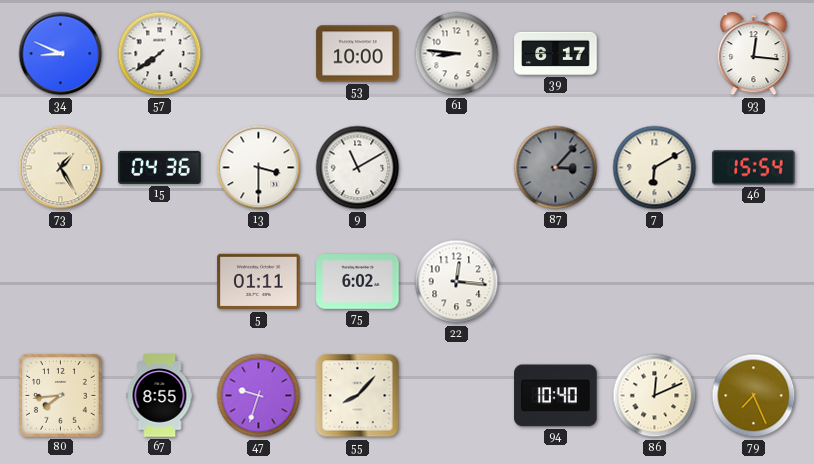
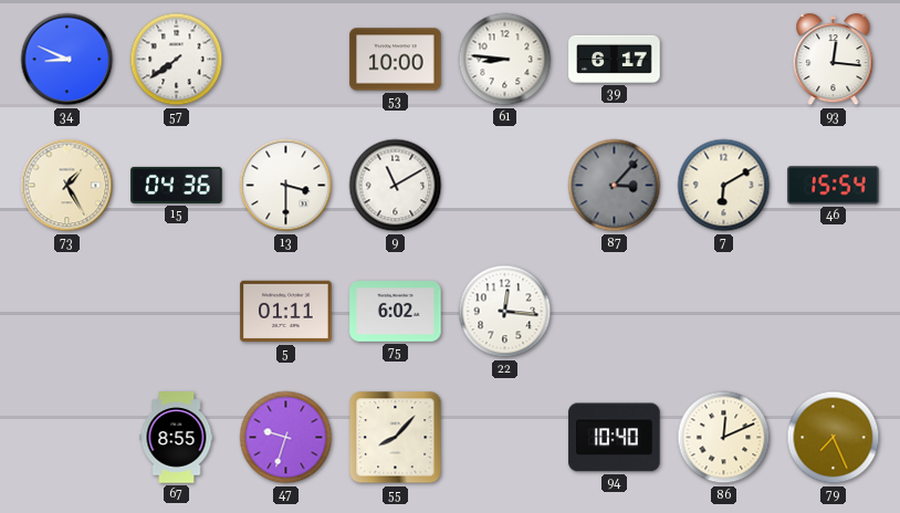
80: 7:44 -> none
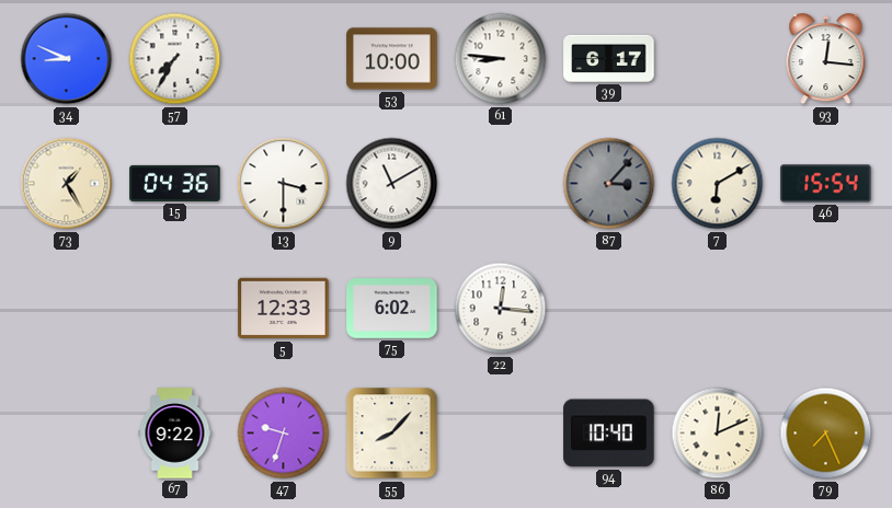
57: 7:39 -> 7:35
5: 01:11 -> 12:33
67: 8:55 -> 9:22
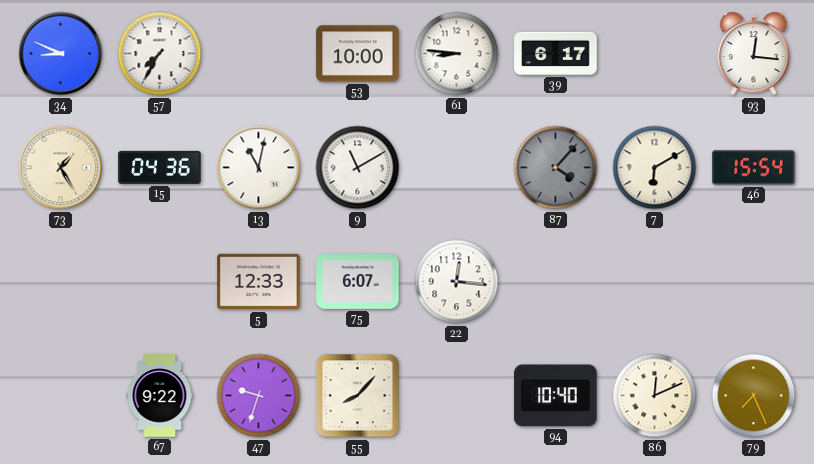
13: 3:30 -> 11:02
87: 3:07 -> 4:07
75: 6:02 -> 6:07
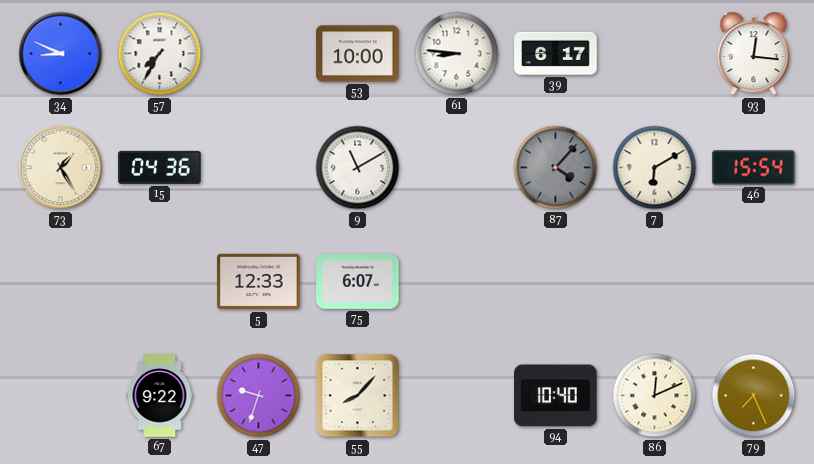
13: 11:02 -> none
22: 12:16 -> none
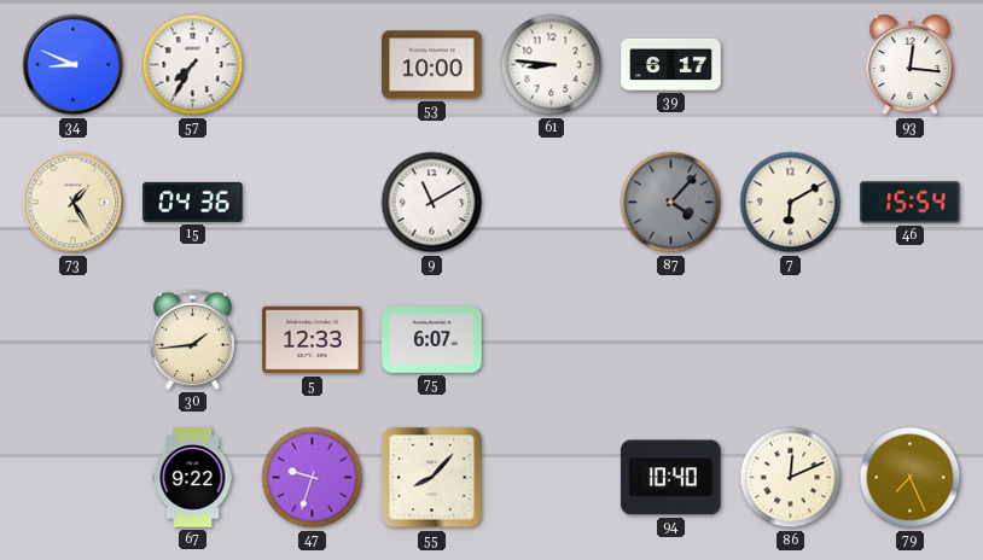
30: none -> 1:44
